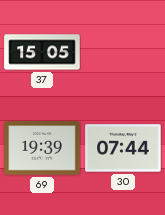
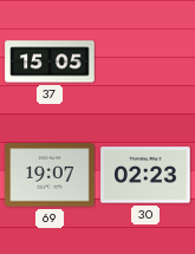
69: 19:39 -> 19:07
30: 07:44 -> 02:23
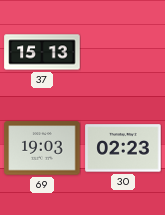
37: 15:05 -> 15:13
69: 19:07 -> 19:03
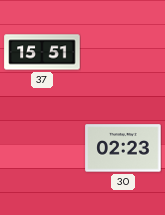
37: 15:13 -> 15:51
69: 19:03 -> none
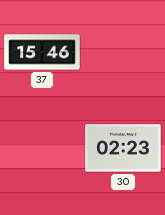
37: 15:51 -> 15:46
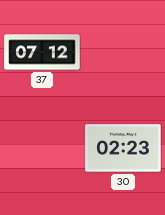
37: 15:46 -> 07:12
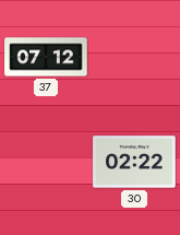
30: 02:23 -> 02:22
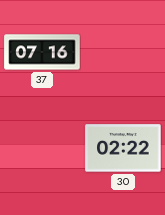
37: 07:12 -> 07:16
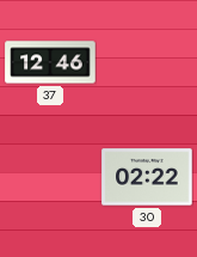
37: 07:16 -> 12:46
